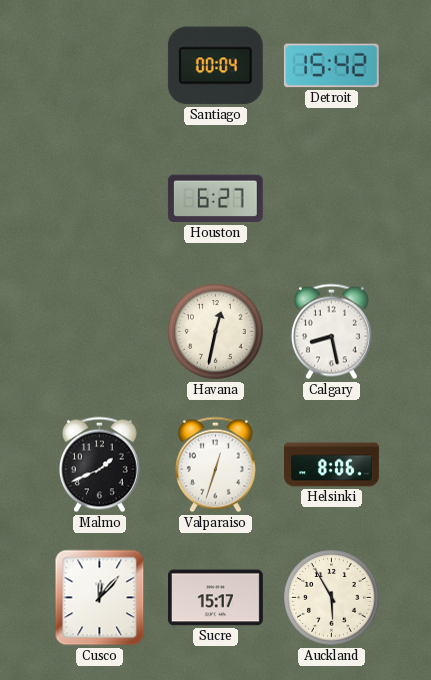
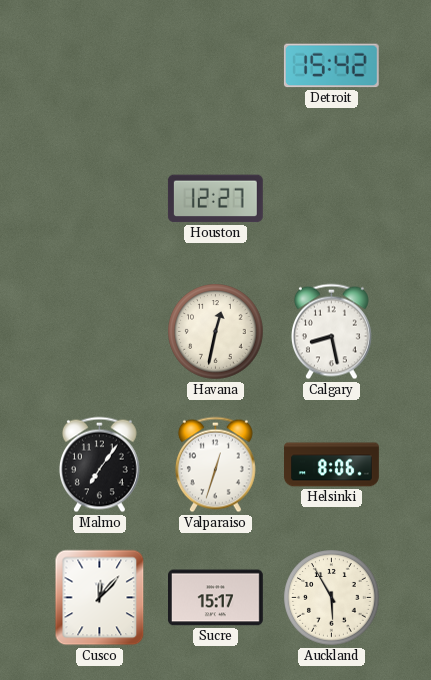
Santiago: 00:04 -> none
Houston: 6:27 -> 12:27
Malmo: 1:41 -> 7:06
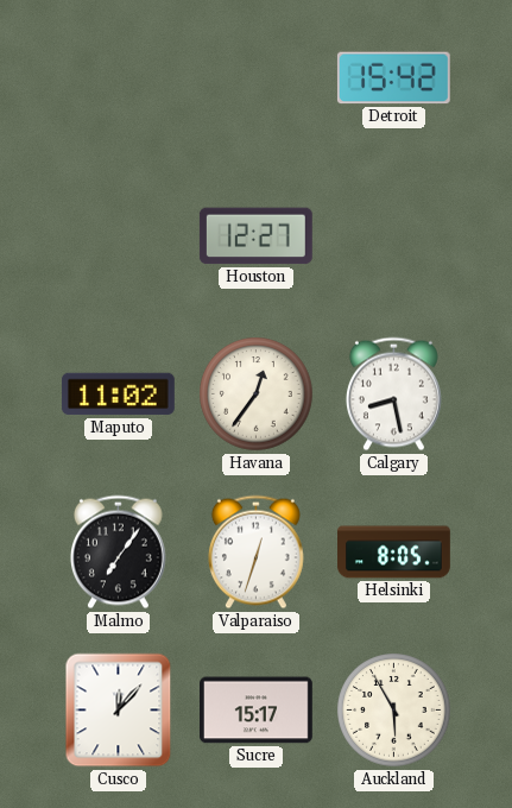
Maputo: none -> 11:02
Havana: 12:32 -> 12:36
Helsinki: 8:06 -> 8:05
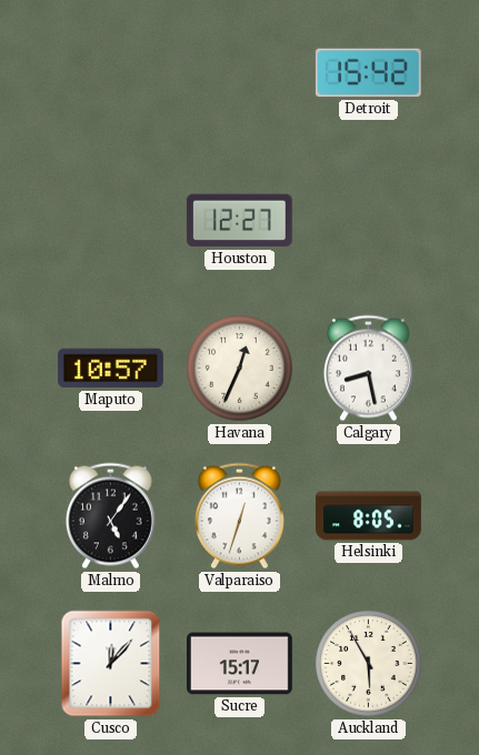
Maputo: 11:02 -> 10:57
Havana: 12:36 -> 12:34
Malmo: 7:06 -> 5:06
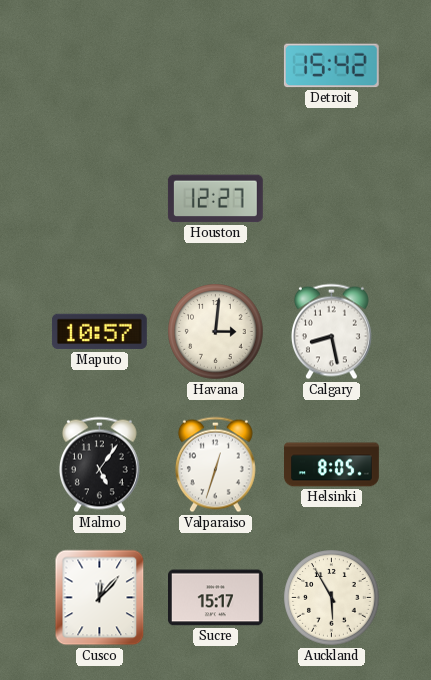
Havana: 12:34 -> 3:01
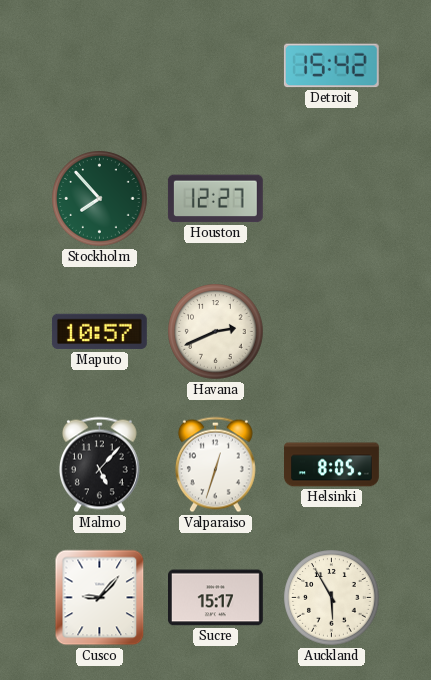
Stockholm: none -> 7:53
Havana: 3:01 -> 2:41
Calgary: 8:28 -> none
Malmo: 5:06 -> 5:07
Cusco: 12:07 -> 9:07
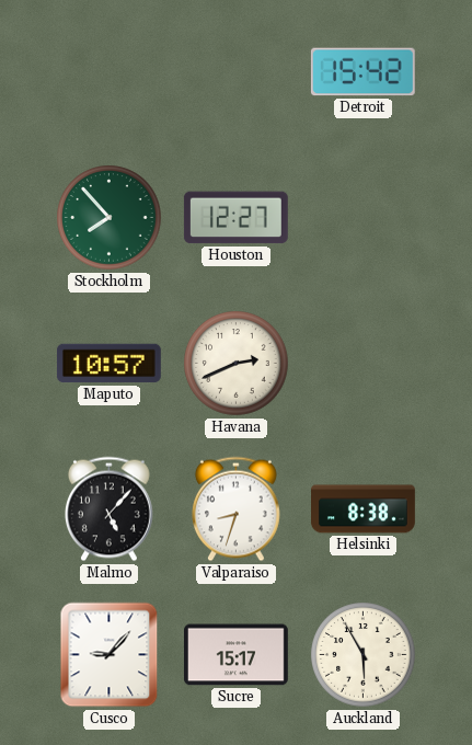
Valparaiso: 12:33 -> 8:33
Helsinki: 8:05 -> 8:38
